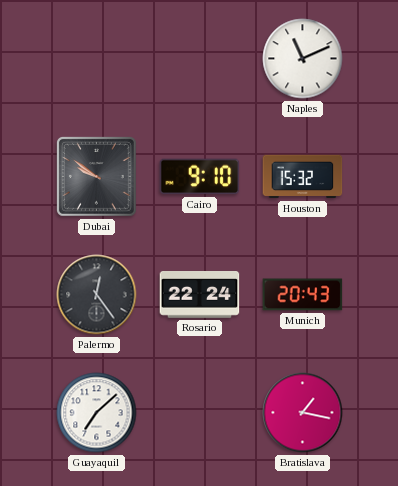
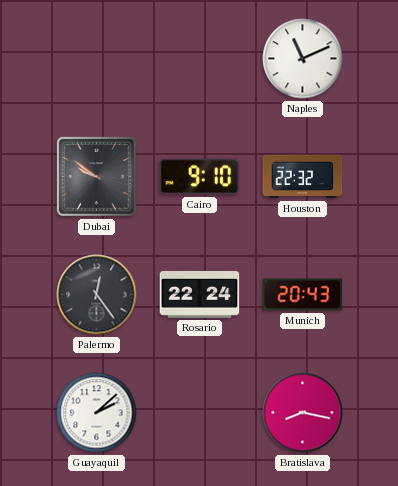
Houston: 15:32 -> 22:32
Guayaquil: 7:08 -> 2:08
Bratislava: 1:17 -> 8:17
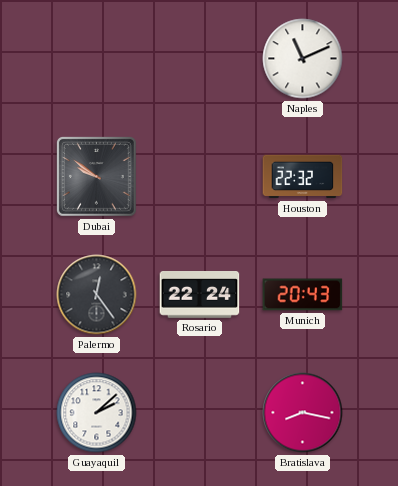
Cairo: 9:10 -> none
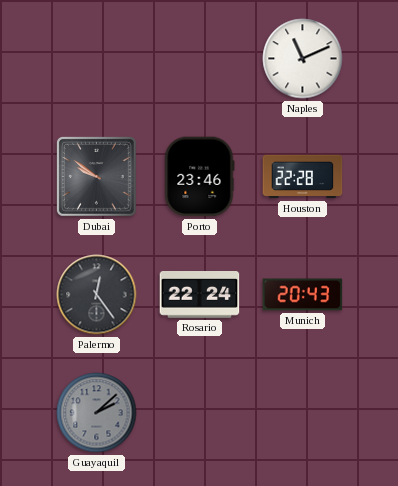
Porto: none -> 23:46
Houston: 22:32 -> 22:28
Guayaquil dial: white -> grey
Bratislava: 8:17 -> none
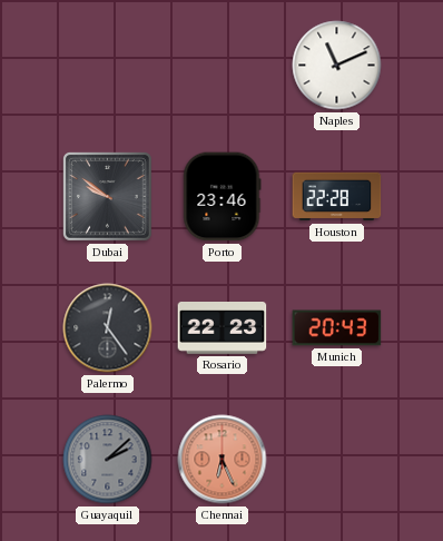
Rosario: 22:24 -> 22:23
Chennai: none -> 6:26
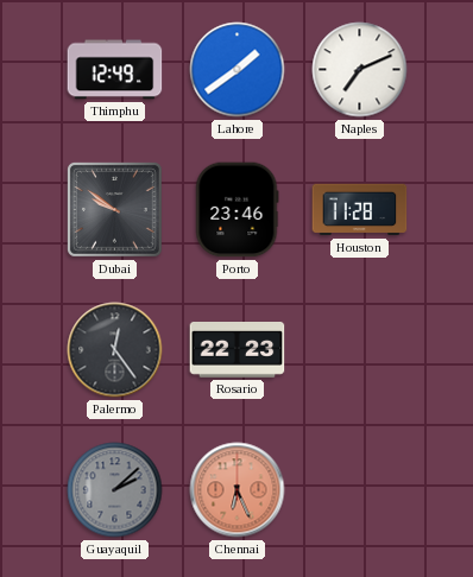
Thimphu: none -> 12:49
Lahore: none -> 1:39
Naples: 11:11 -> 7:11
Houston: 22:28 -> 11:28
Munich: 20:43 -> none
